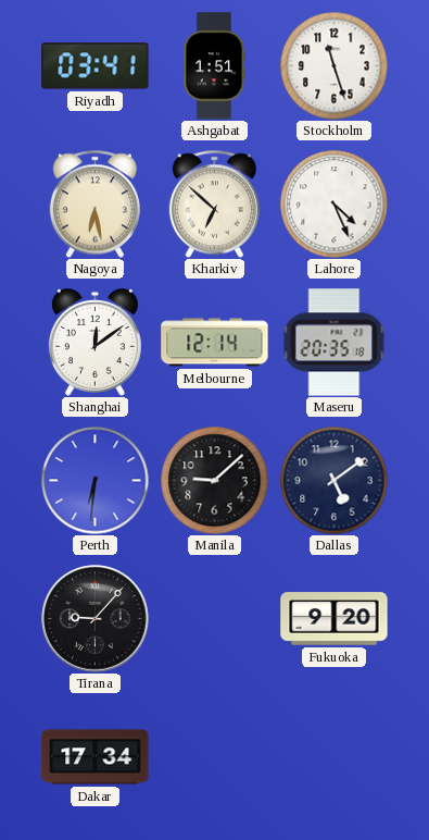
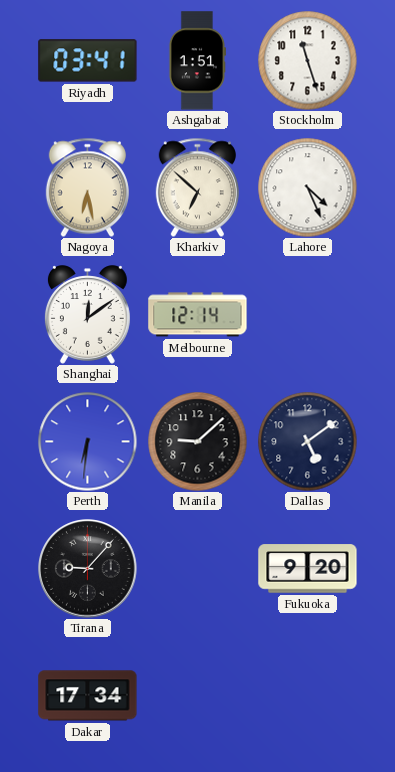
Maseru: 20:35 -> none
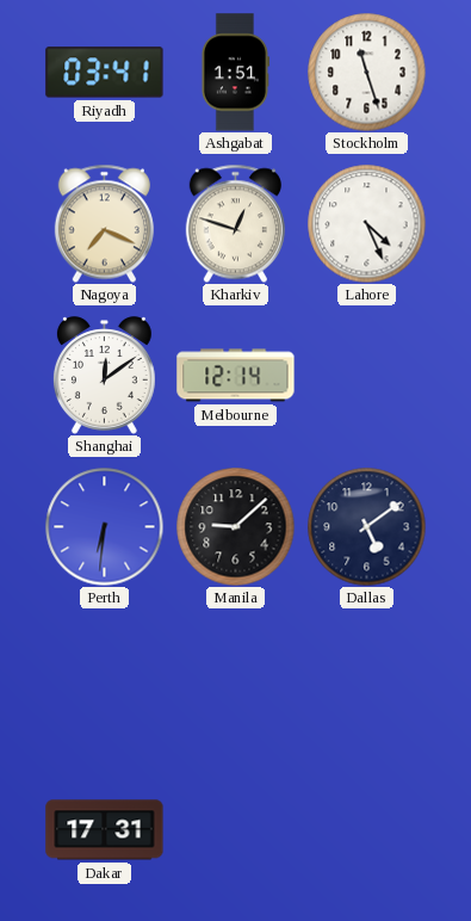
Nagoya: 6:28 -> 7:19
Kharkiv: 6:52 -> 12:48
Tirana: 9:07 -> none
Fukuoka: 9:20 -> none
Dakar: 17:34 -> 17:31
